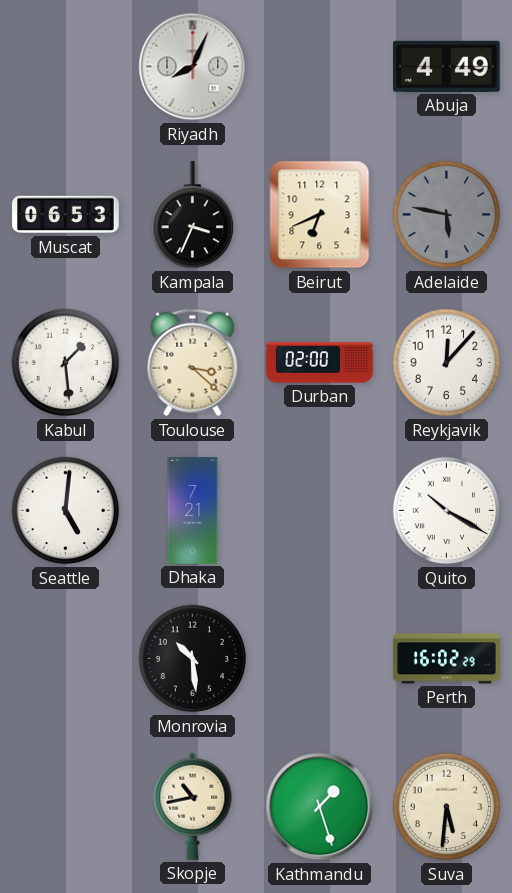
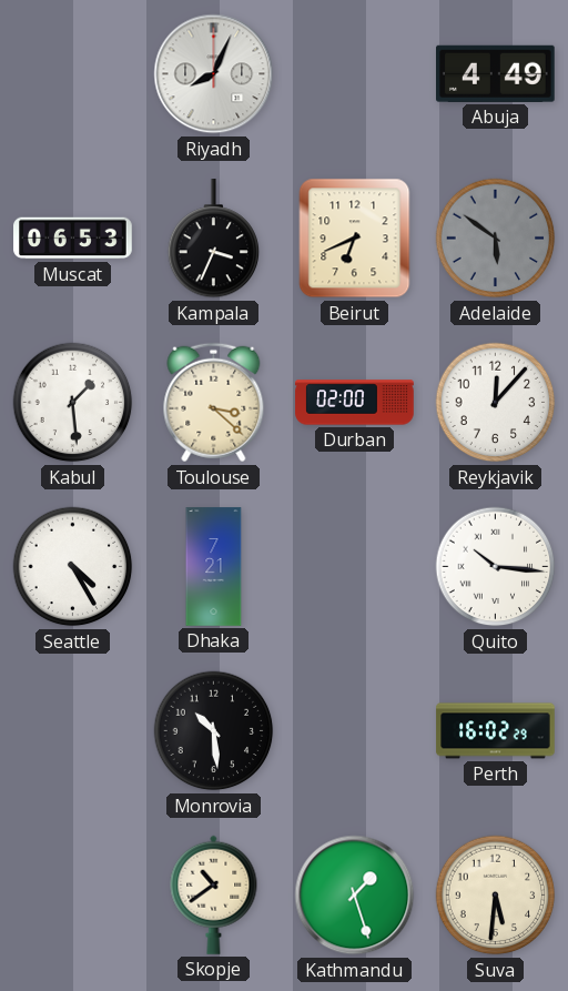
Adelaide: 5:47 -> 5:51
Seattle: 5:01 -> 4:25
Quito: 10:20 -> 10:16
Skopje: 10:43 -> 10:39
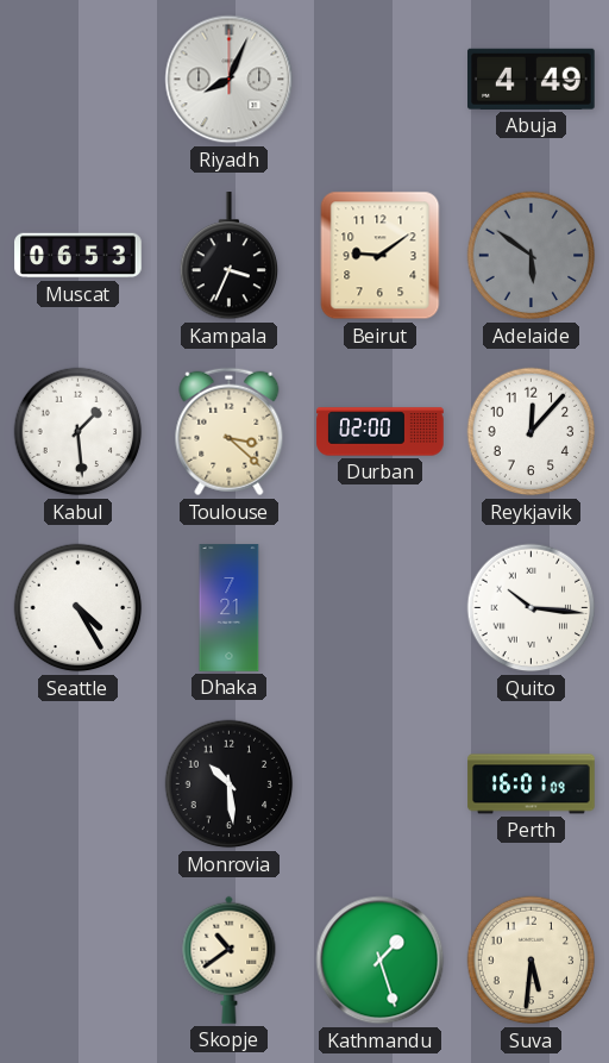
Beirut: 6:41 -> 9:09
Perth: 16:02 -> 16:01
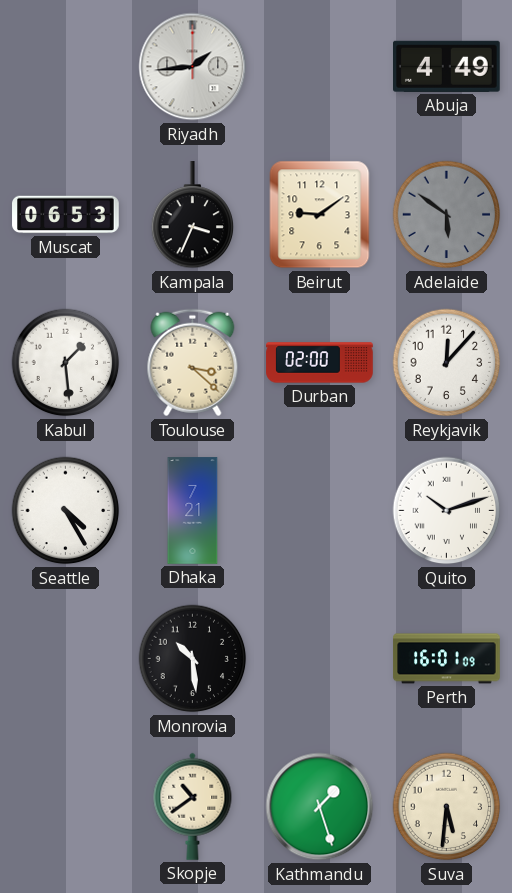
Riyadh: 8:04 -> 1:44
Quito: 10:16 -> 10:12
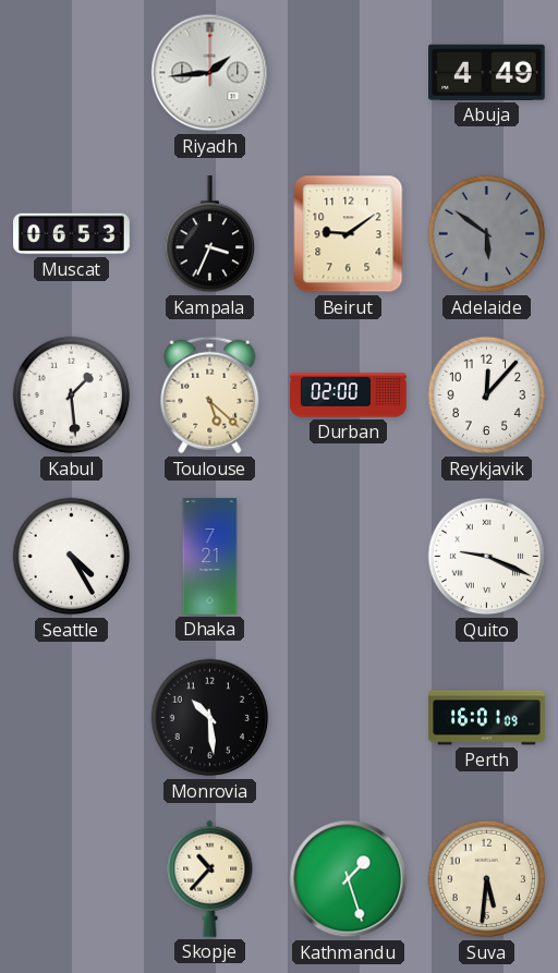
Toulouse: 3:22 -> 5:22
Quito: 10:12 -> 9:19
Skopje: 10:39 -> 10:37
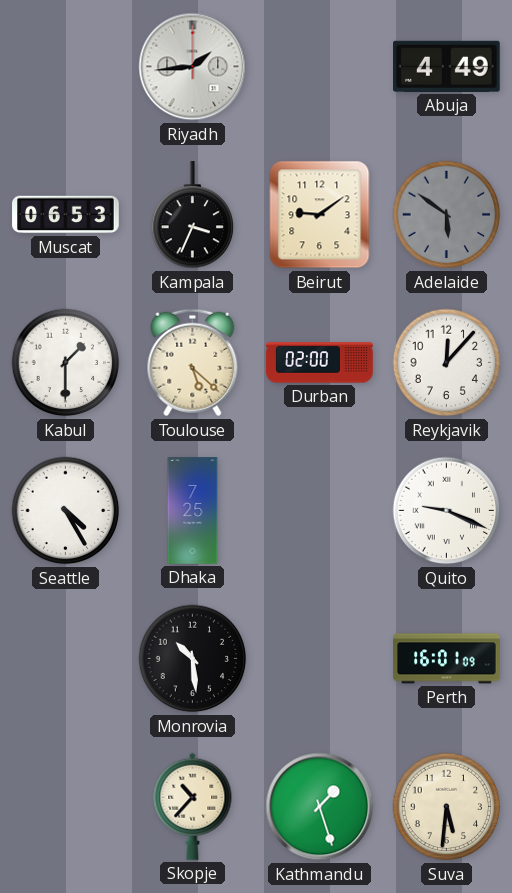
Kabul: 1:29 -> 1:30
Dhaka: 7:21 -> 7:25
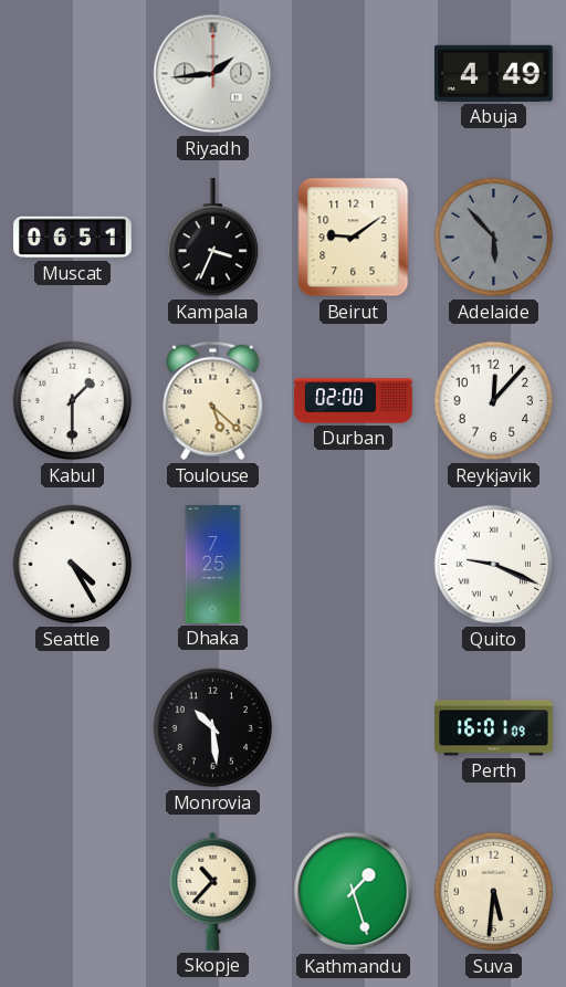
Muscat: 06:53 -> 06:51
Adelaide: 5:51 -> 5:53
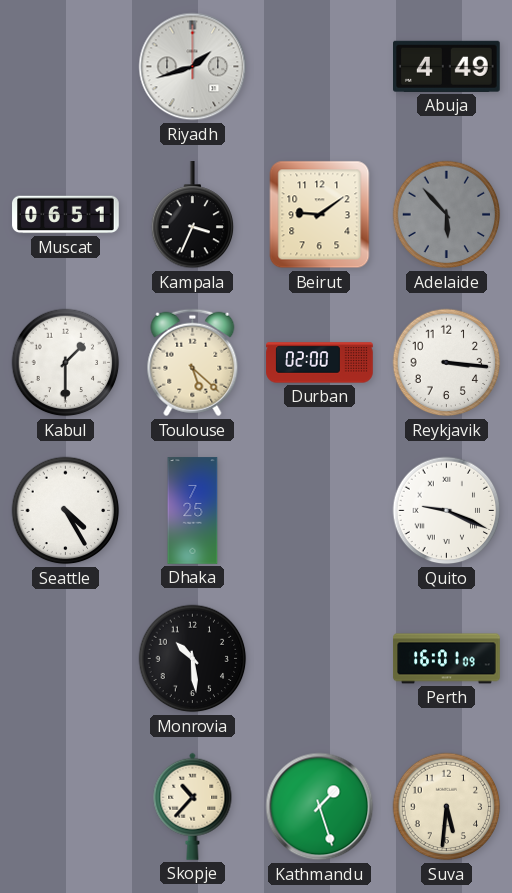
Riyadh: 1:44 -> 1:42
Reykjavik: 12:07 -> 3:16
